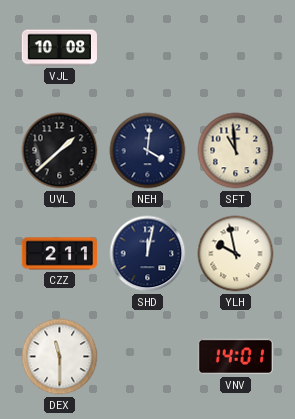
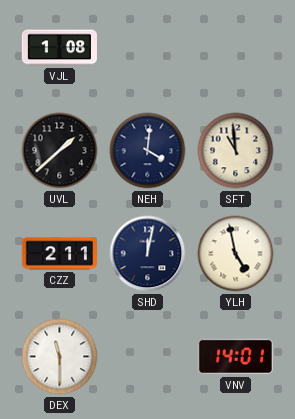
VJL: 10:08 -> 1:08
YLH: 9:58 -> 4:58
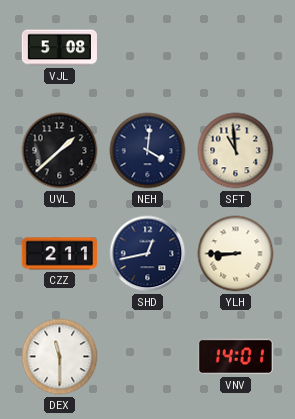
VJL: 1:08 -> 5:08
SHD: 12:02 -> 12:43
YLH: 4:58 -> 8:45
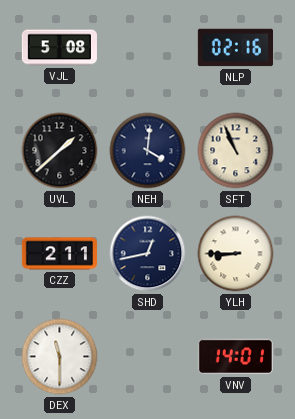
NLP: none -> 02:16
SFT: 10:59 -> 10:56
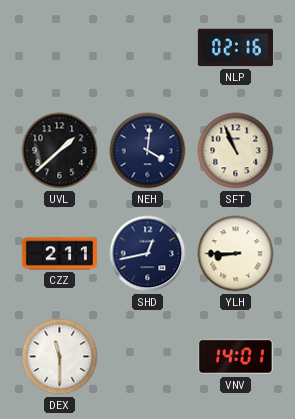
VJL: 5:08 -> none
